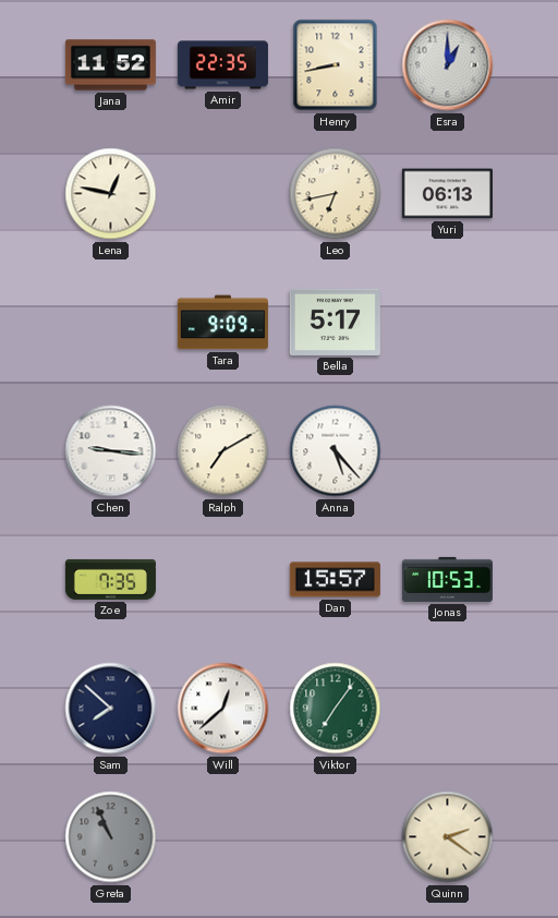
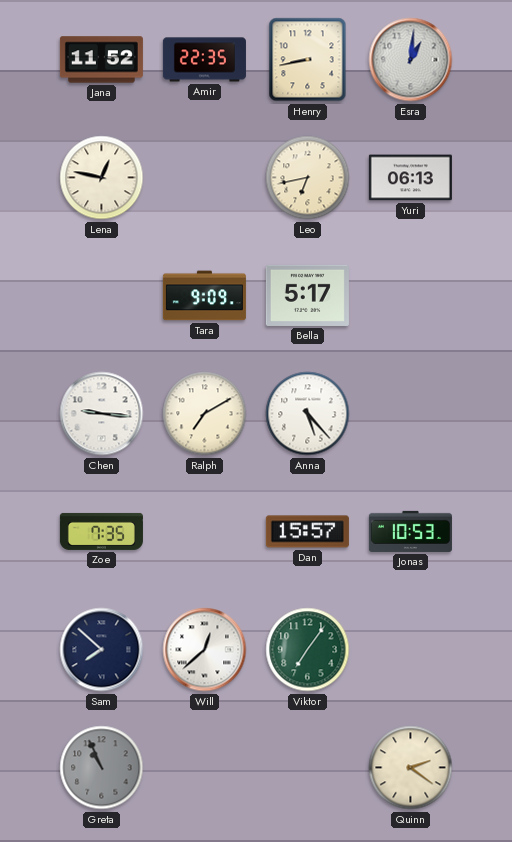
Esra: 1:00 -> 1:01
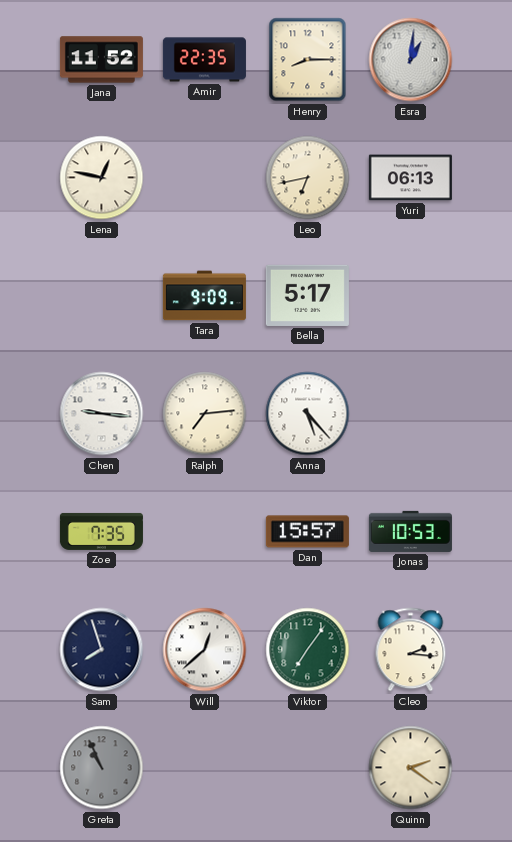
Henry: 8:43 -> 8:15
Ralph: 7:10 -> 7:14
Sam: 7:52 -> 7:57
Cleo: none -> 2:16
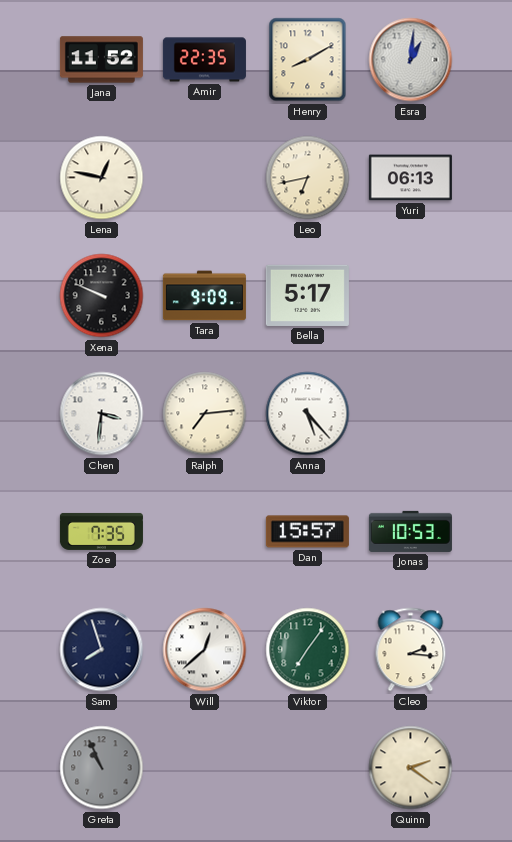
Henry: 8:15 -> 8:10
Xena: none -> 9:49
Chen: 9:16 -> 3:31
